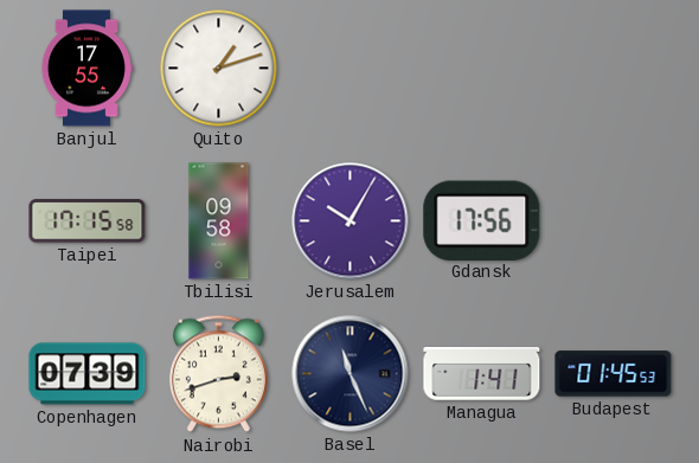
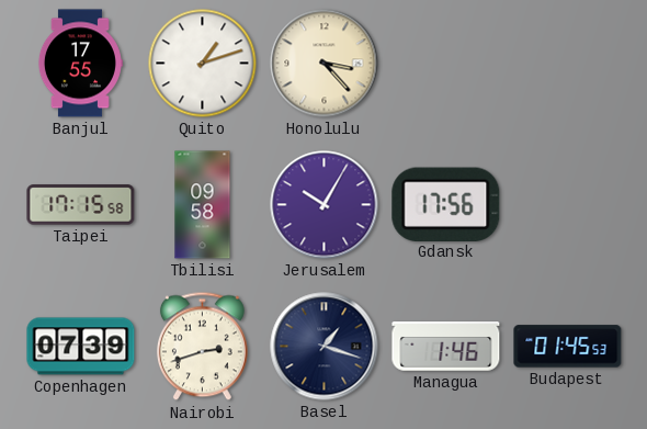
Honolulu: none -> 3:23
Basel: 11:26 -> 1:18
Managua: 1:41 -> 1:46
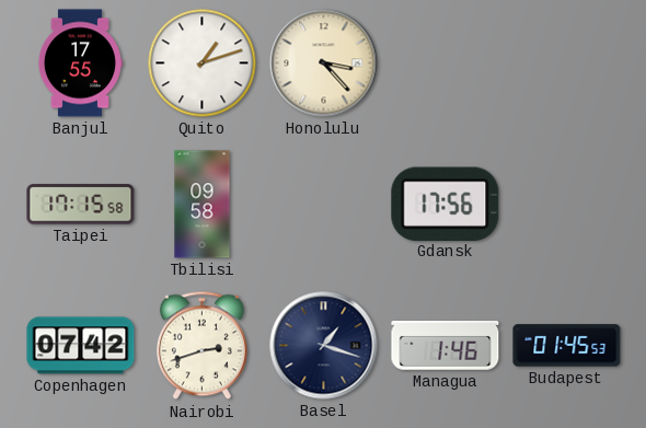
Jerusalem: 10:05 -> none
Copenhagen: 07:39 -> 07:42
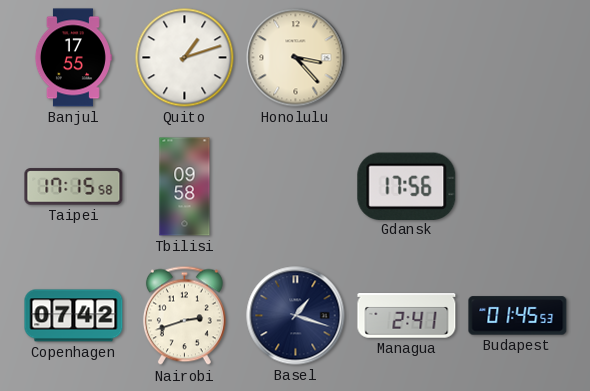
Managua: 1:46 -> 2:41
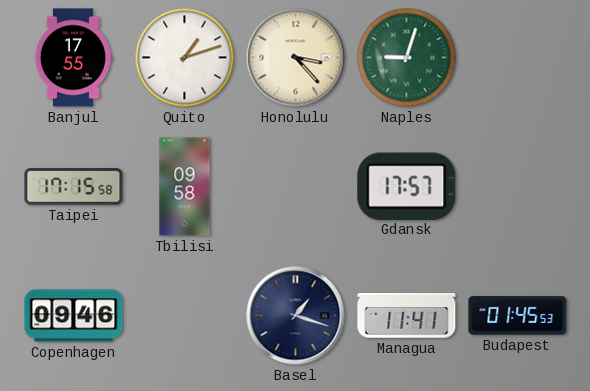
Naples: none -> 9:03
Gdansk: 17:56 -> 17:57
Copenhagen: 07:42 -> 09:46
Nairobi: 2:42 -> none
Managua: 2:41 -> 11:41
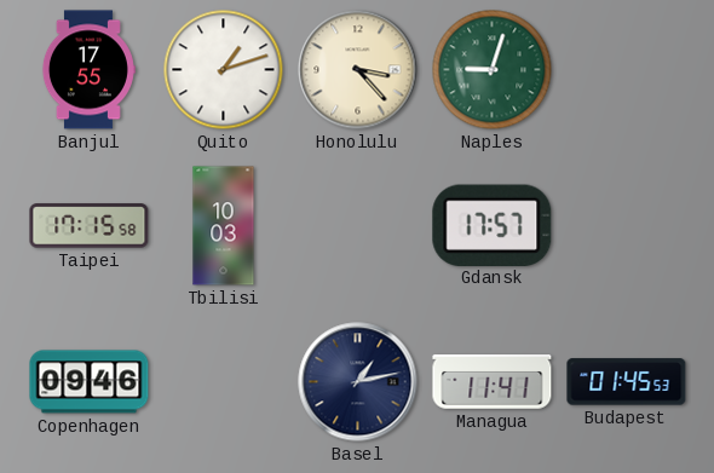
Tbilisi: 09:58 -> 10:03
Basel: 1:18 -> 1:13
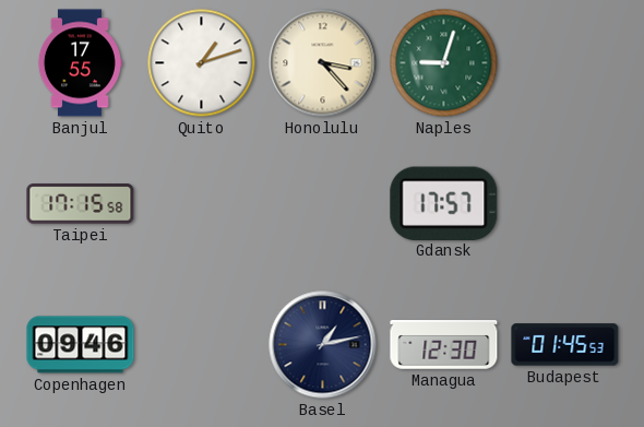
Tbilisi: 10:03 -> none
Managua: 11:41 -> 12:30
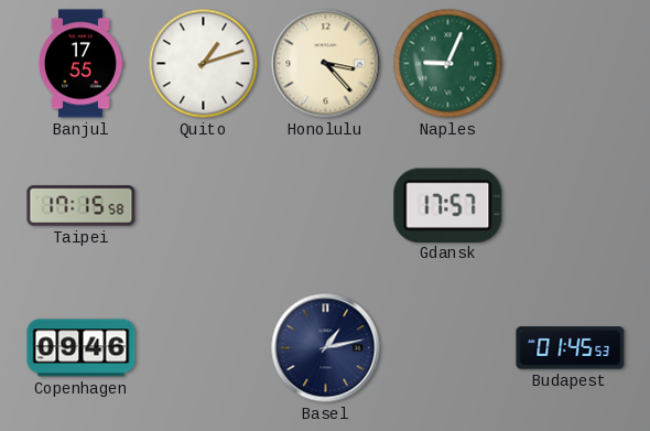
Naples: 9:03 -> 9:04
Managua: 12:30 -> none
